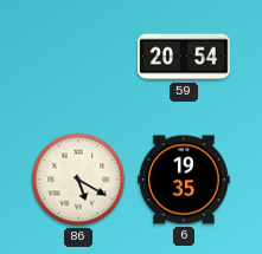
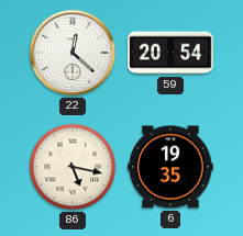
22: none -> 12:22
86: 5:20 -> 5:17
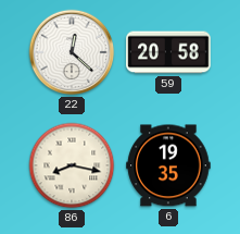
59: 20:54 -> 20:58
86: 5:17 -> 8:17
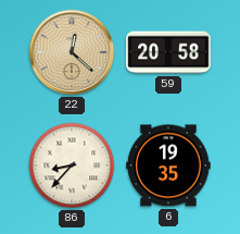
22 dial: white -> champagne
86: 8:17 -> 8:37
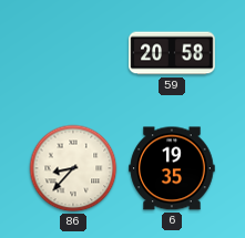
22: 12:22 -> none
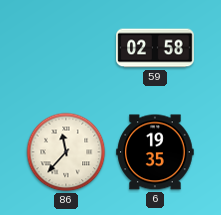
59: 20:58 -> 02:58
86: 8:37 -> 11:37
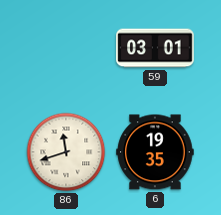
59: 02:58 -> 03:01
86: 11:37 -> 11:42
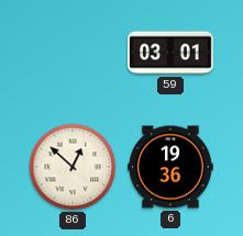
86: 11:42 -> 12:52
6: 19:35 -> 19:36
